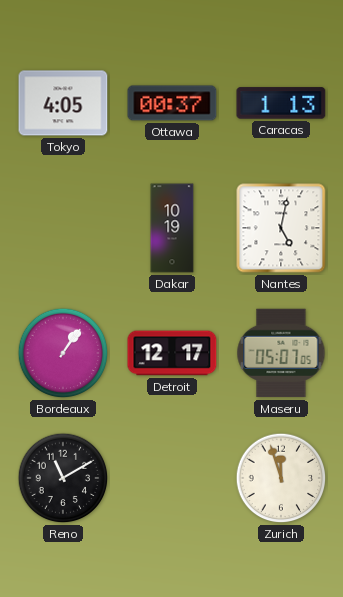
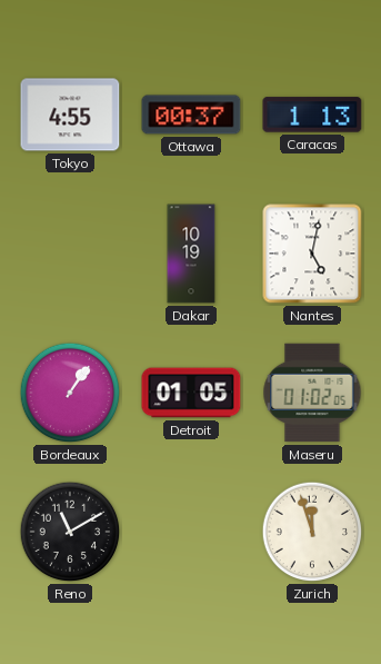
Tokyo: 4:05 -> 4:55
Detroit: 12:17 -> 01:05
Maseru: 05:07 -> 01:02
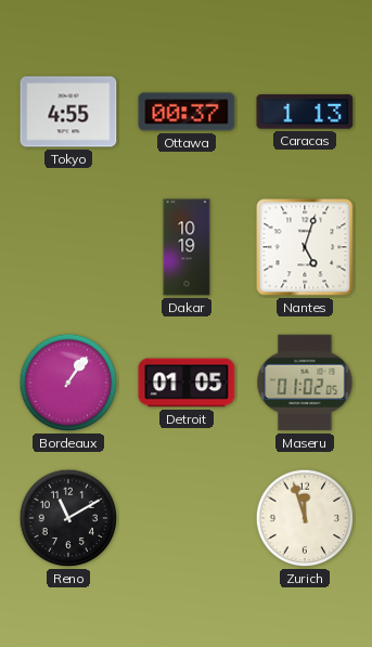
Nantes: 5:02 -> 5:03
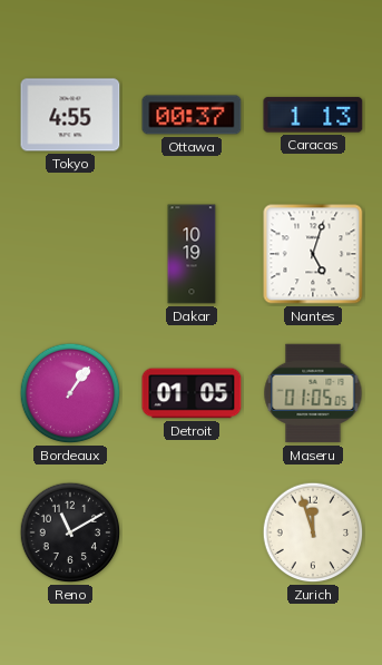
Maseru: 01:02 -> 01:05
